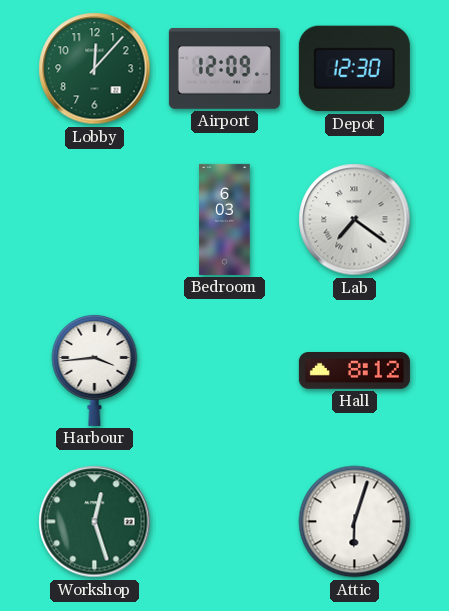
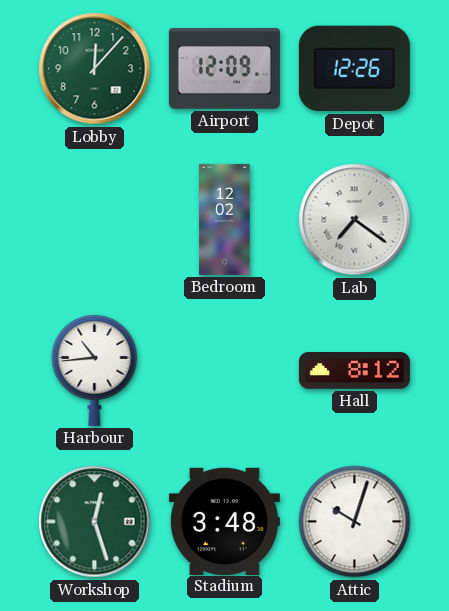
Depot: 12:30 -> 12:26
Bedroom: 6:03 -> 12:02
Harbour: 3:44 -> 10:44
Stadium: none -> 3:48
Attic: 6:03 -> 10:03
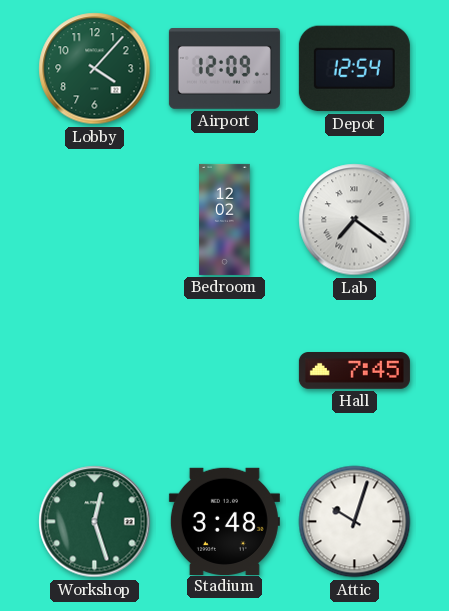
Lobby: 12:07 -> 4:07
Depot: 12:26 -> 12:54
Harbour: 10:44 -> none
Hall: 8:12 -> 7:45
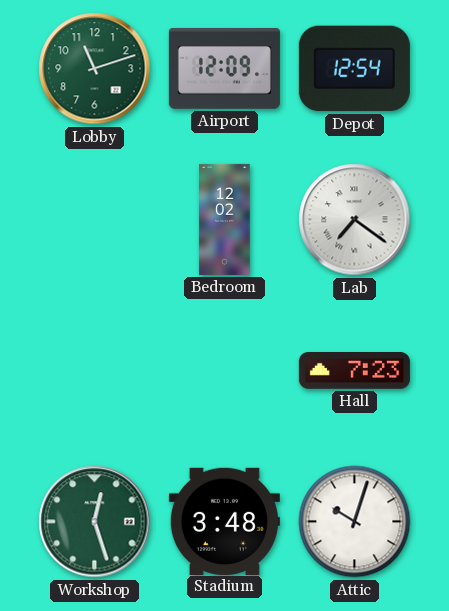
Lobby: 4:07 -> 11:12
Hall: 7:45 -> 7:23
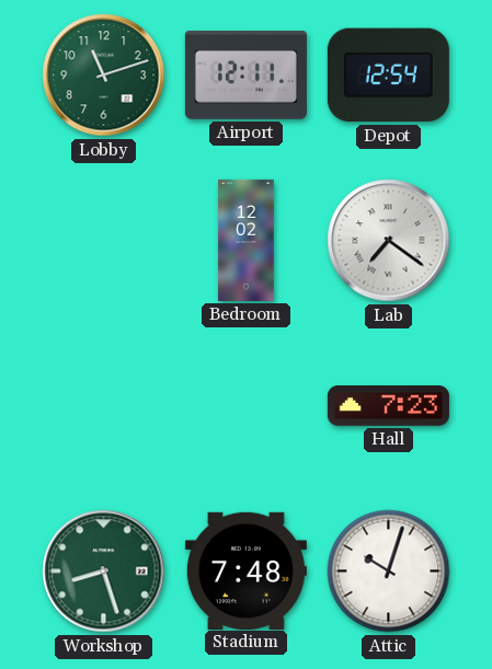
Airport: 12:09 -> 12:11
Workshop: 12:27 -> 8:27
Stadium: 3:48 -> 7:48
